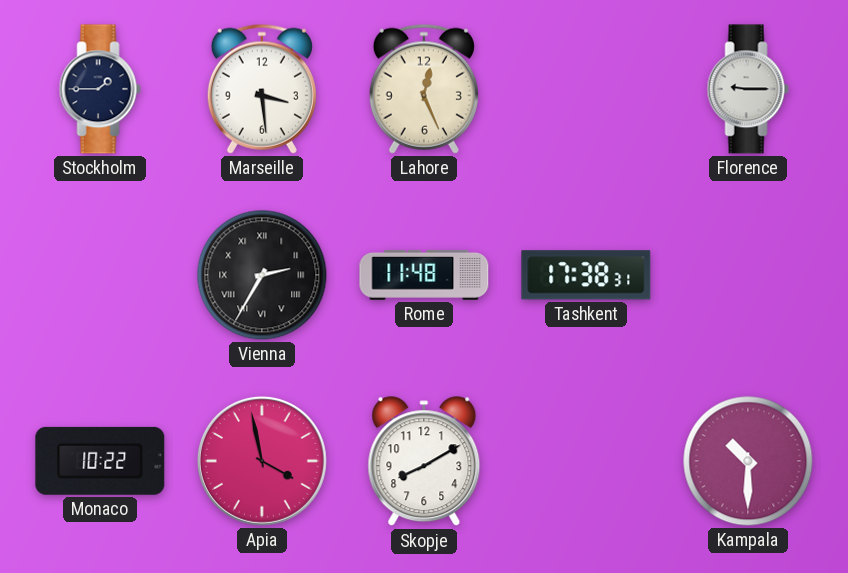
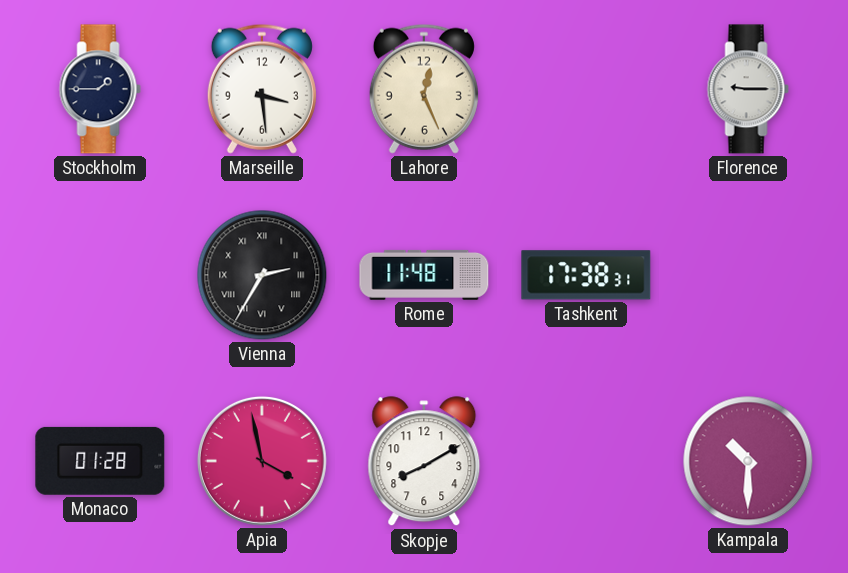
Monaco: 10:22 -> 01:28
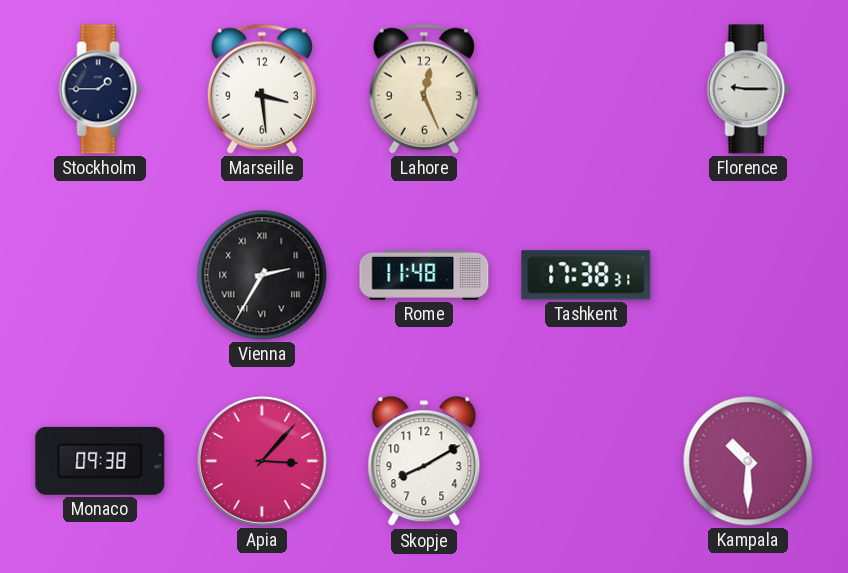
Monaco: 01:28 -> 09:38
Apia: 3:58 -> 3:07
